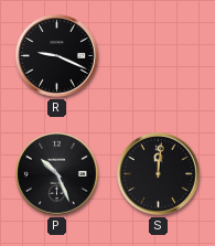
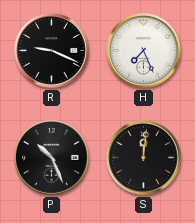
H: none -> 7:26
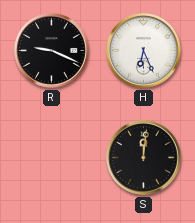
H: 7:26 -> 6:26
P: 10:26 -> none
